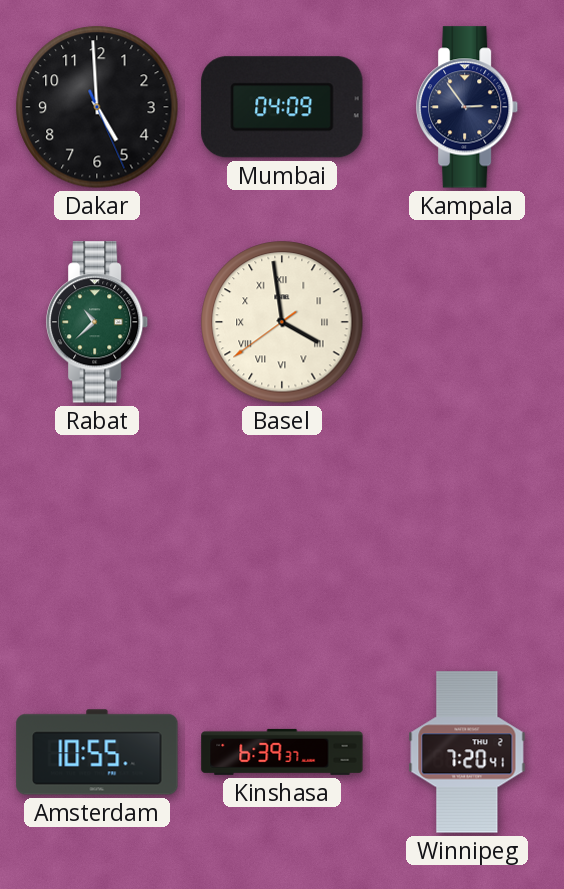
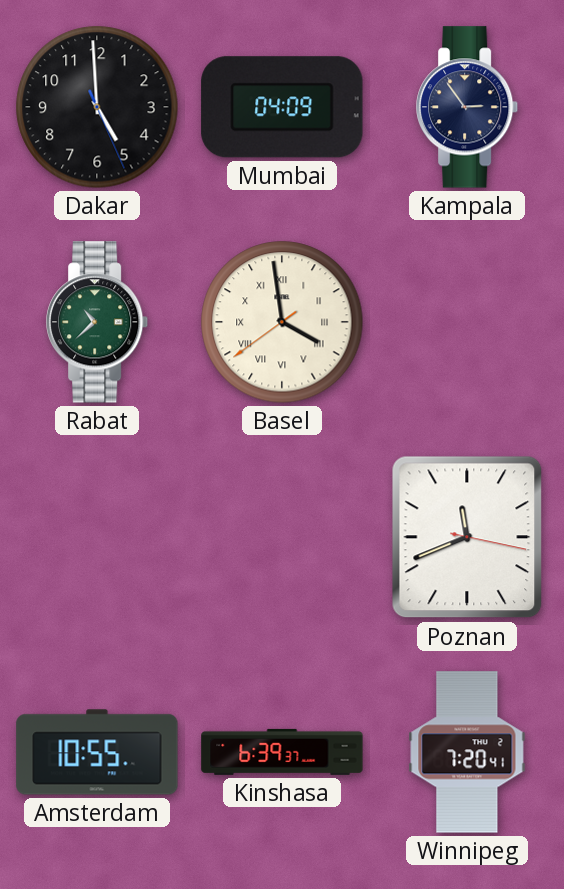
Poznan: none -> 11:41
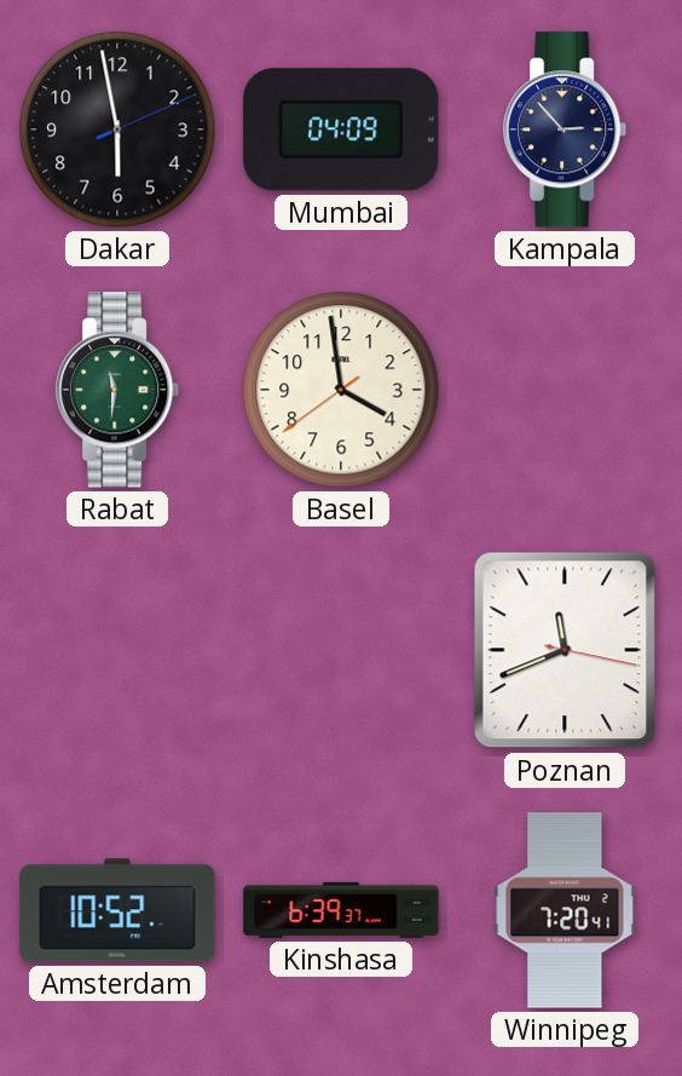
Dakar: 4:59 -> 5:58
Kampala: 2:54 -> 2:53
Rabat: 10:38 -> 11:31
Basel numerals: Roman -> Arabic
Amsterdam: 10:55 -> 10:52
